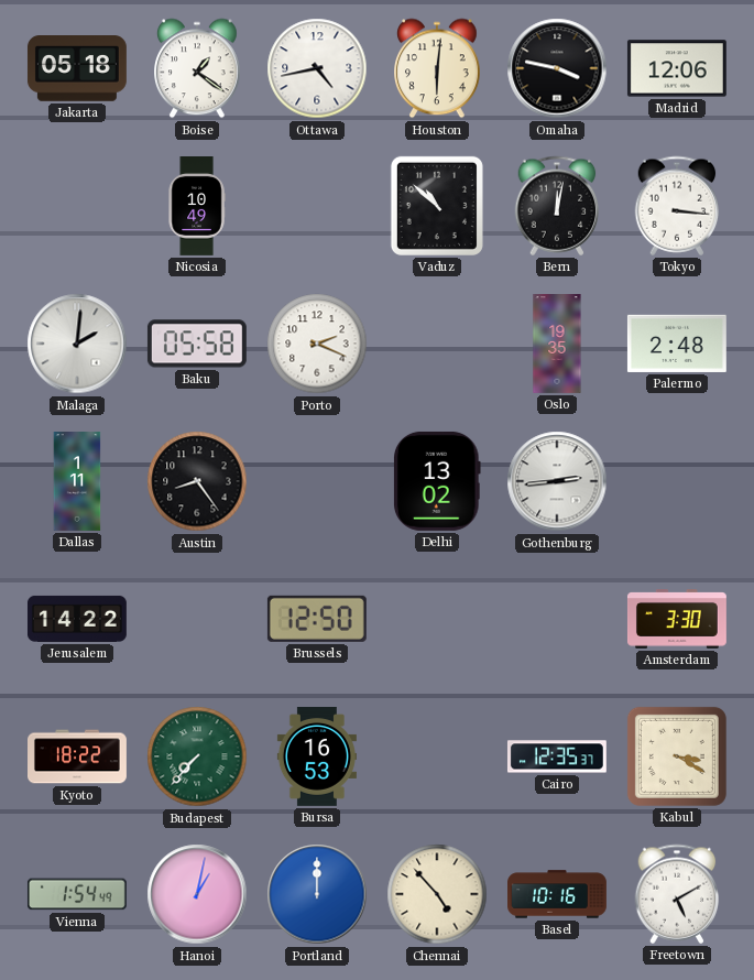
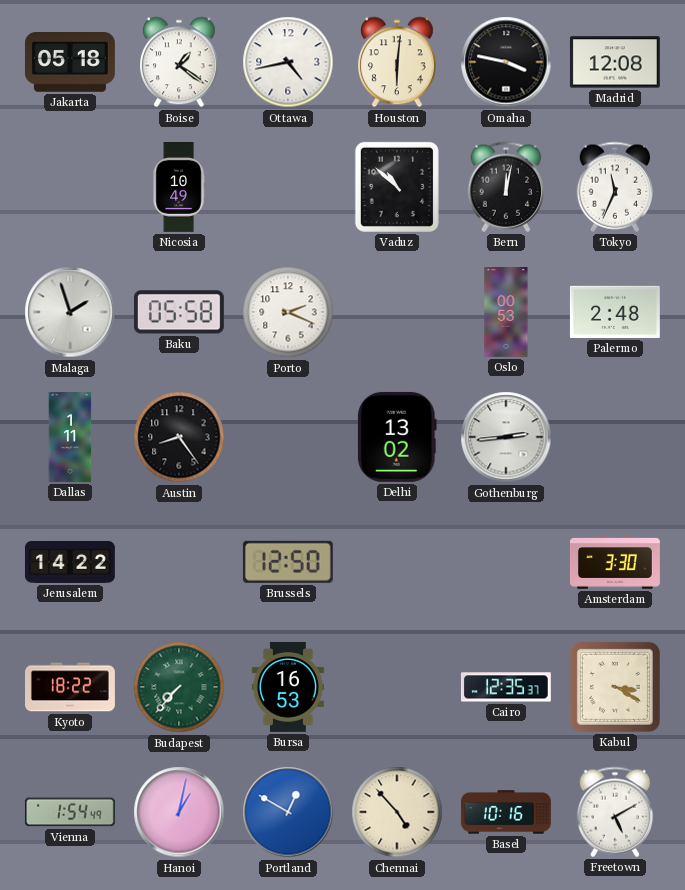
Madrid: 12:06 -> 12:08
Tokyo: 3:16 -> 11:34
Malaga: 2:01 -> 1:57
Oslo: 19:35 -> 00:53
Portland: 12:00 -> 12:50
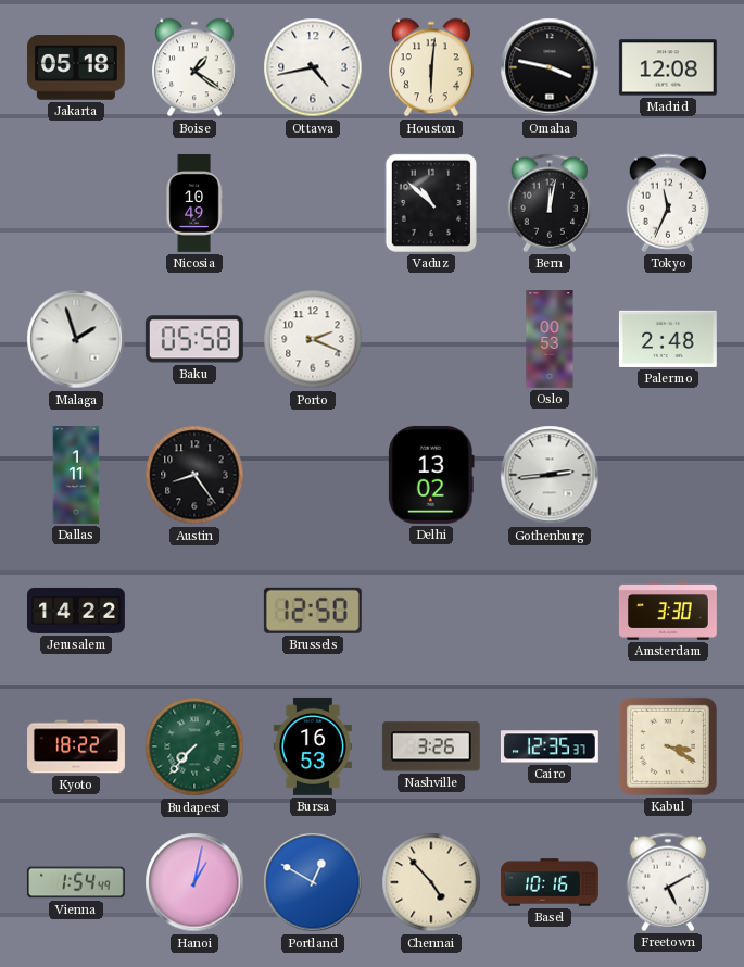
Nashville: none -> 3:26
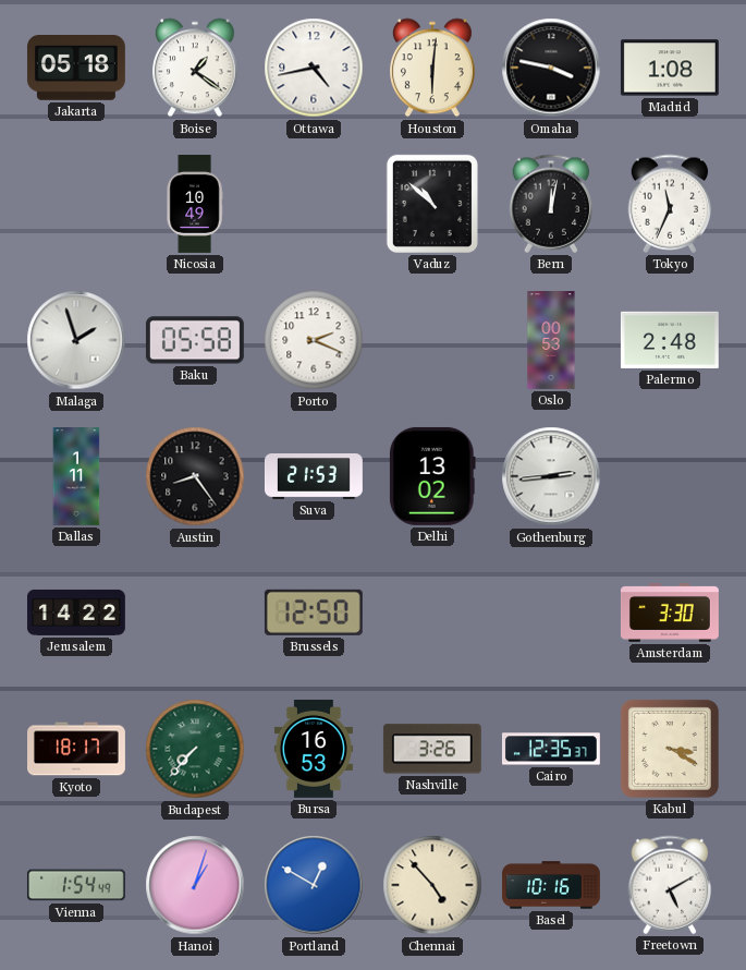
Madrid: 12:08 -> 1:08
Suva: none -> 21:53
Kyoto: 18:22 -> 18:17
Hanoi: 1:02 -> 1:03
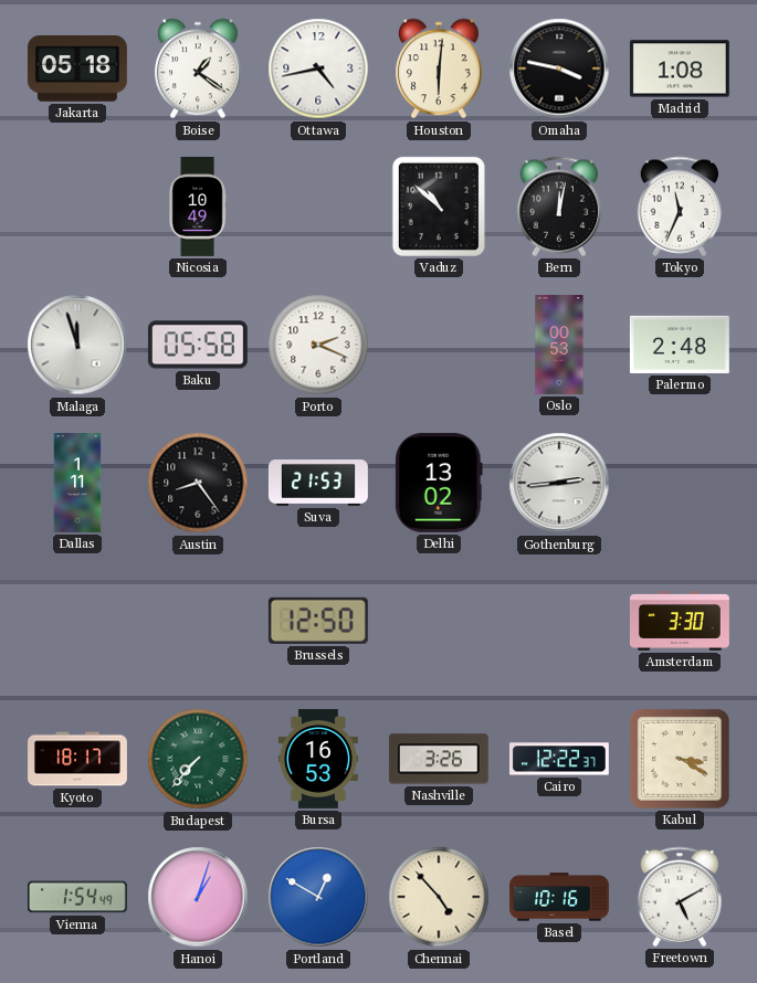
Malaga: 1:57 -> 11:57
Jerusalem: 14:22 -> none
Cairo: 12:35 -> 12:22
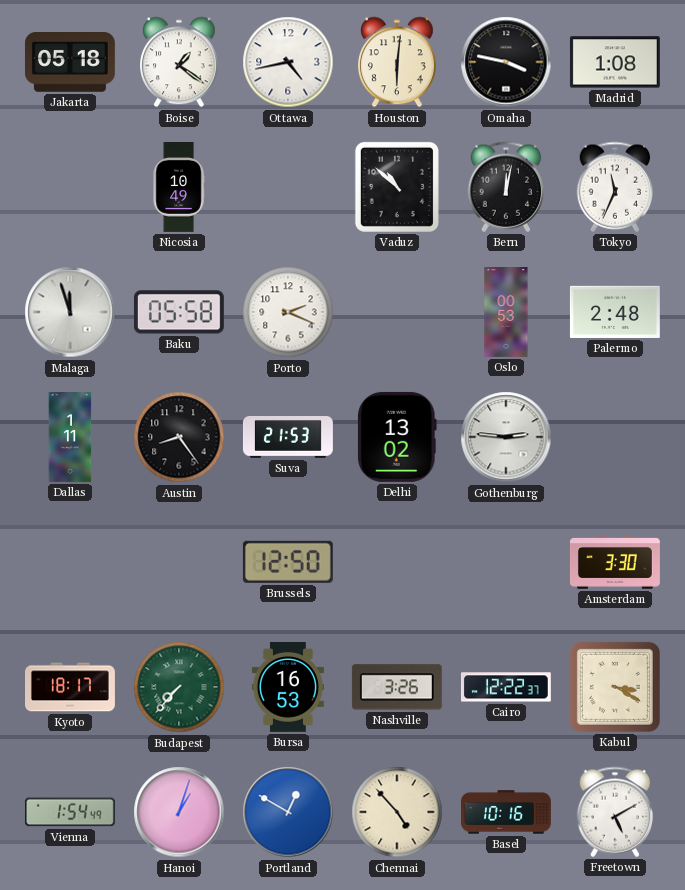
Gothenburg: 2:44 -> 2:46
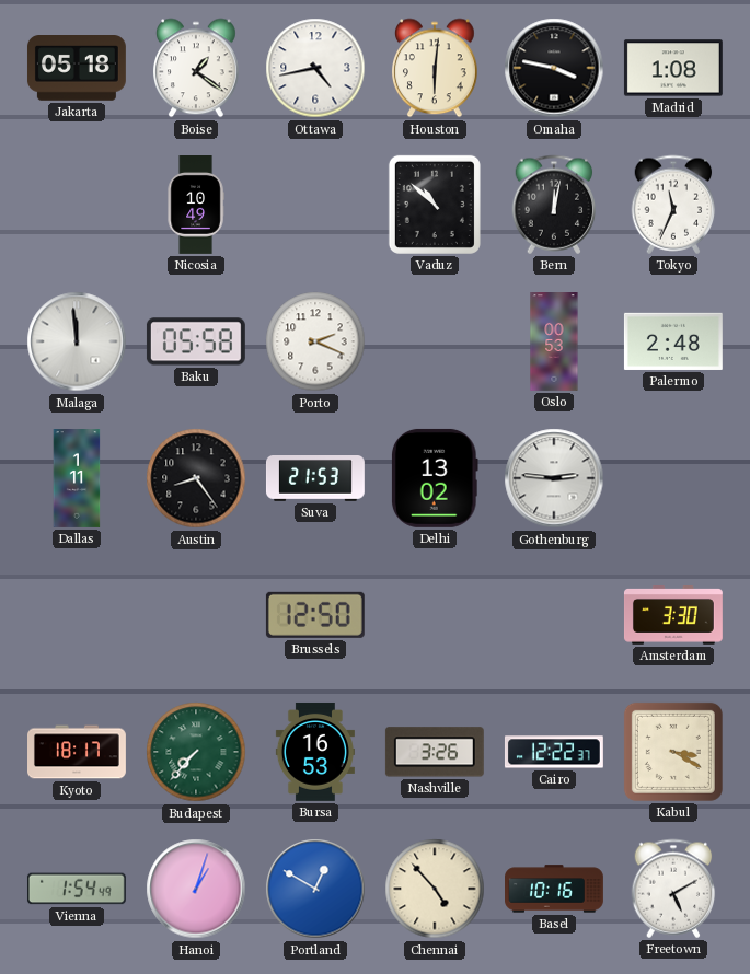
Malaga: 11:57 -> 11:59
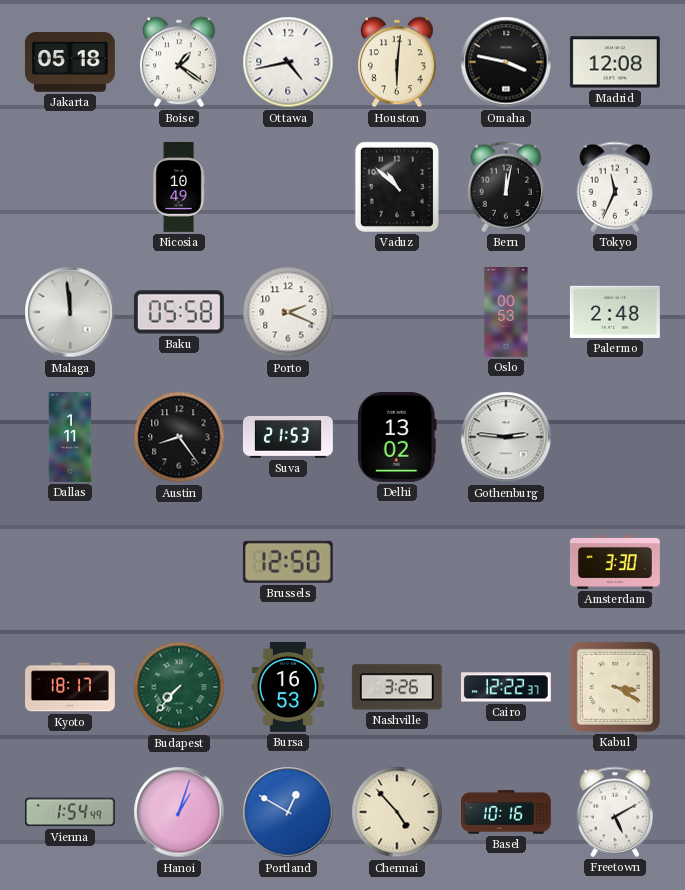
Madrid: 1:08 -> 12:08
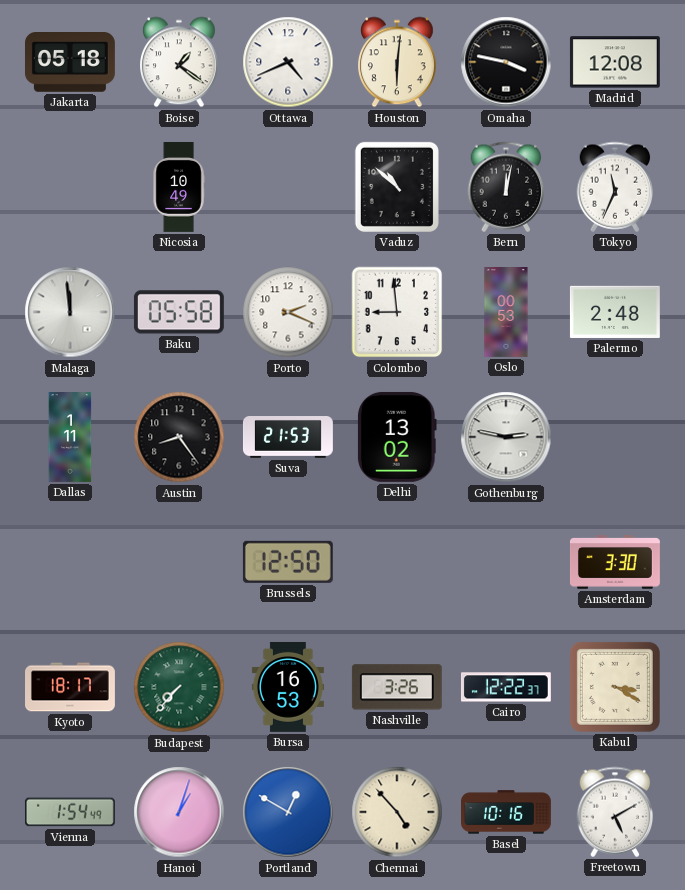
Ottawa: 4:43 -> 4:41
Colombo: none -> 8:59
Gothenburg: 2:46 -> 2:47
